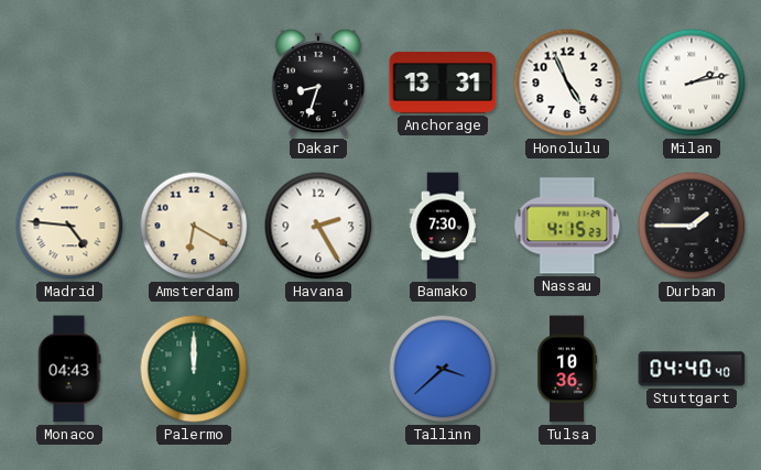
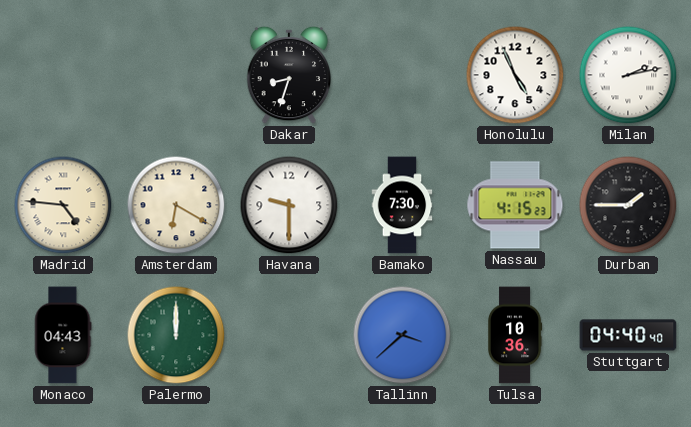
Anchorage: 13:31 -> none
Havana: 2:25 -> 9:30
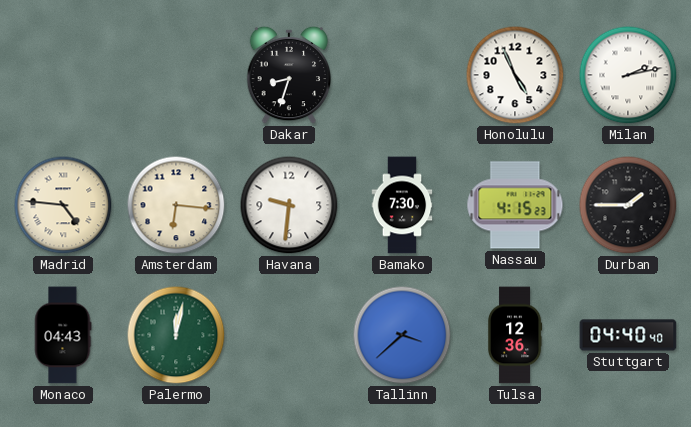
Amsterdam: 6:20 -> 6:16
Havana: 9:30 -> 9:31
Palermo: 12:00 -> 12:02
Tulsa: 10:36 -> 12:36
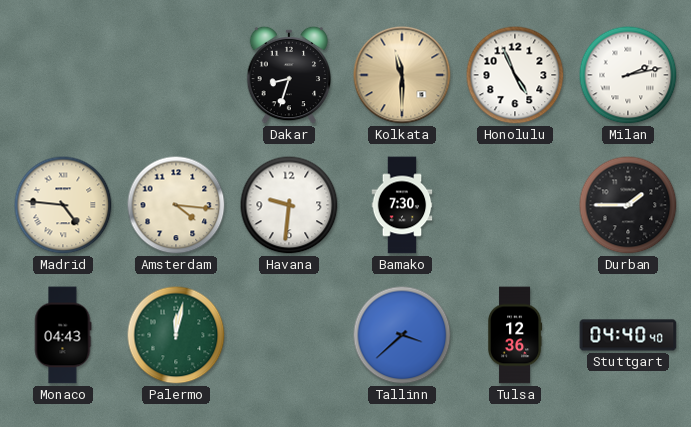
Kolkata: none -> 11:30
Amsterdam: 6:16 -> 4:16
Nassau: 4:15 -> none
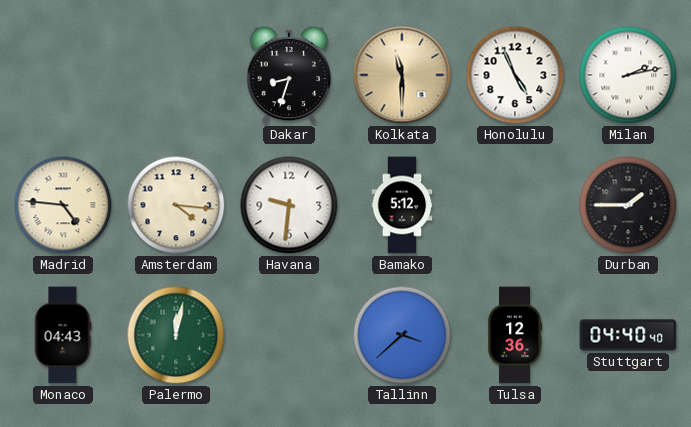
Bamako: 7:30 -> 5:12
